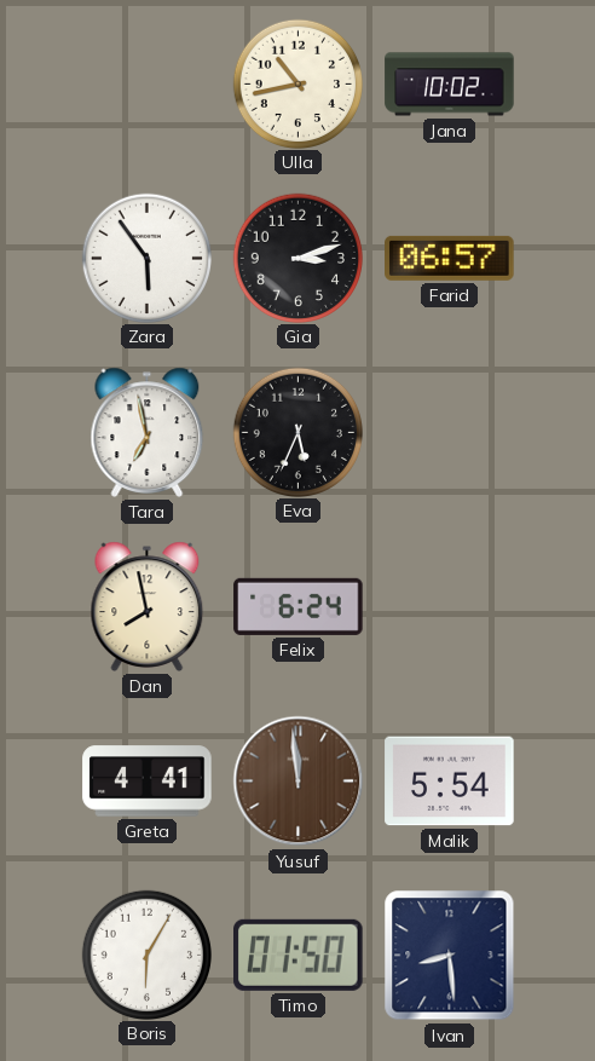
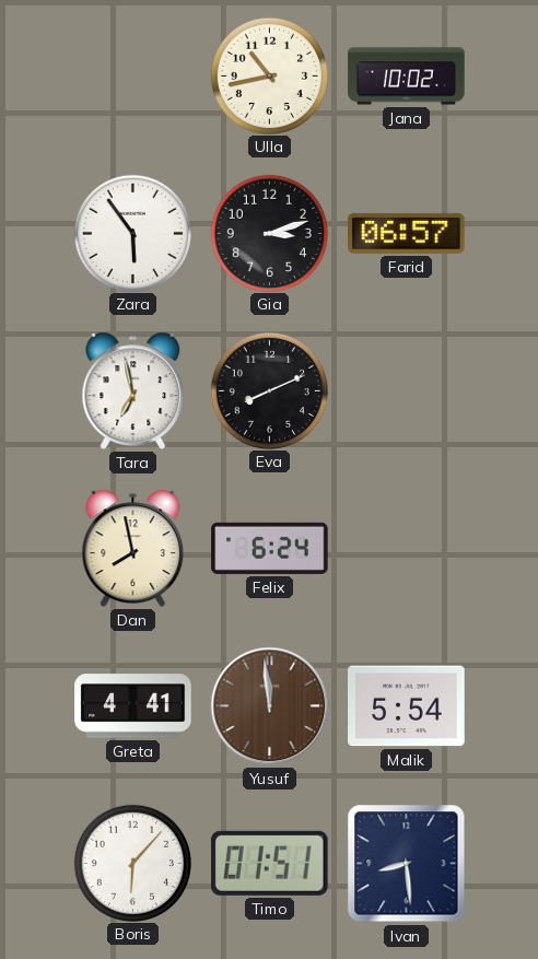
Eva: 5:34 -> 8:11
Boris: 6:05 -> 6:07
Timo: 01:50 -> 01:51
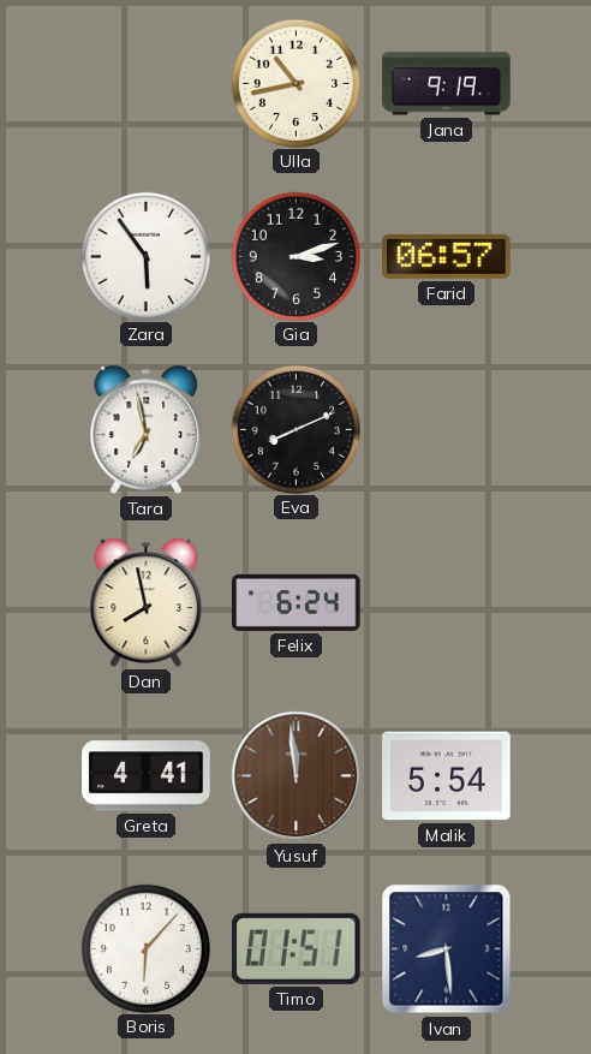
Jana: 10:02 -> 9:19
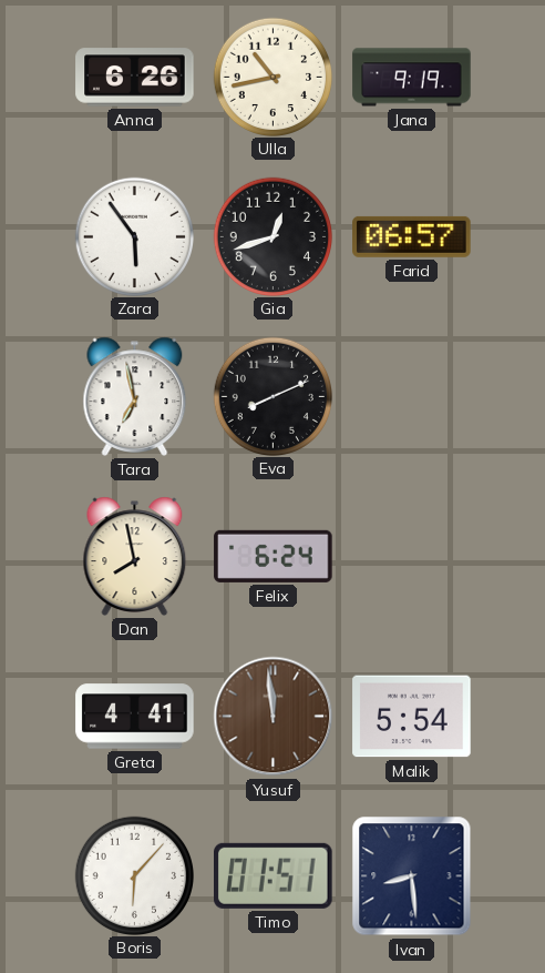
Anna: none -> 6:26
Gia: 3:12 -> 12:42
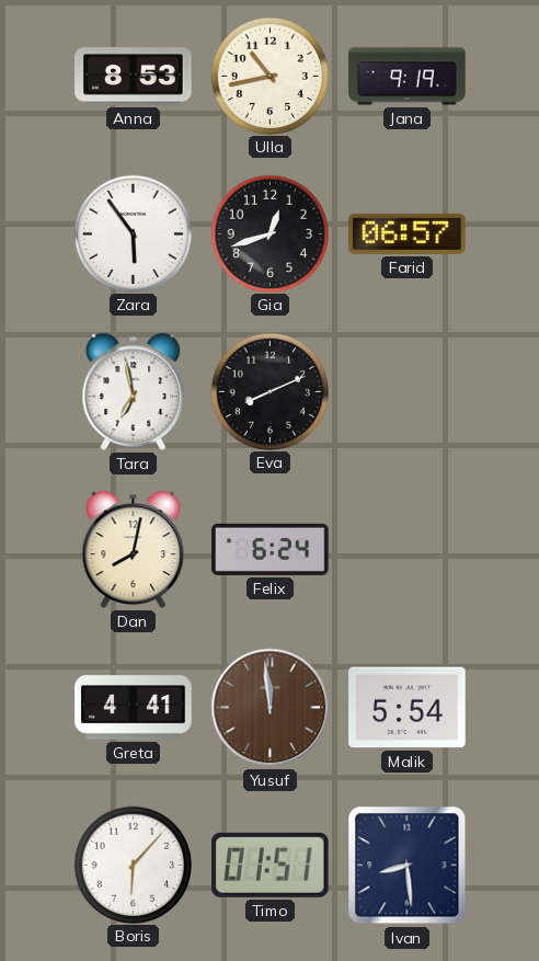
Anna: 6:26 -> 8:53
Dan: 7:58 -> 8:02
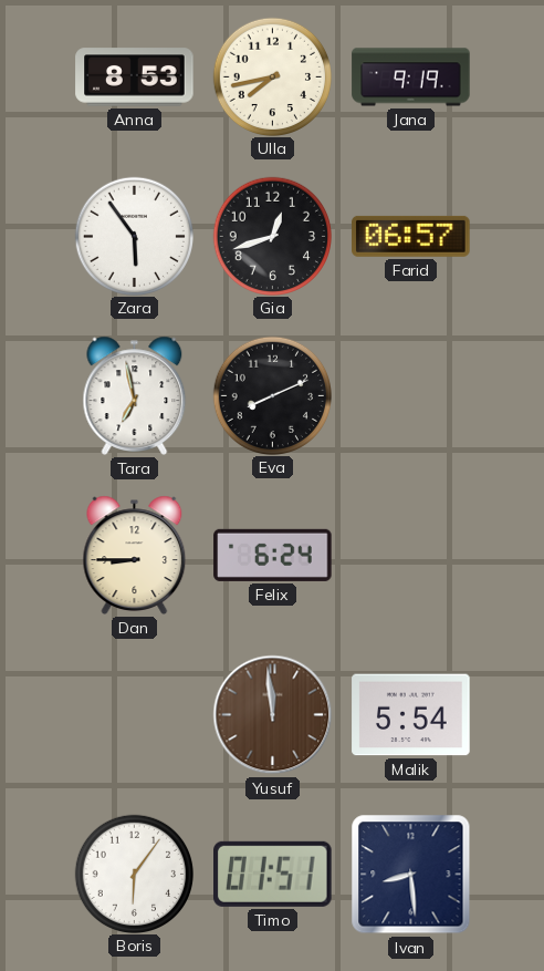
Ulla: 10:43 -> 7:43
Dan: 8:02 -> 8:45
Greta: 4:41 -> none
Boris: 6:07 -> 6:06
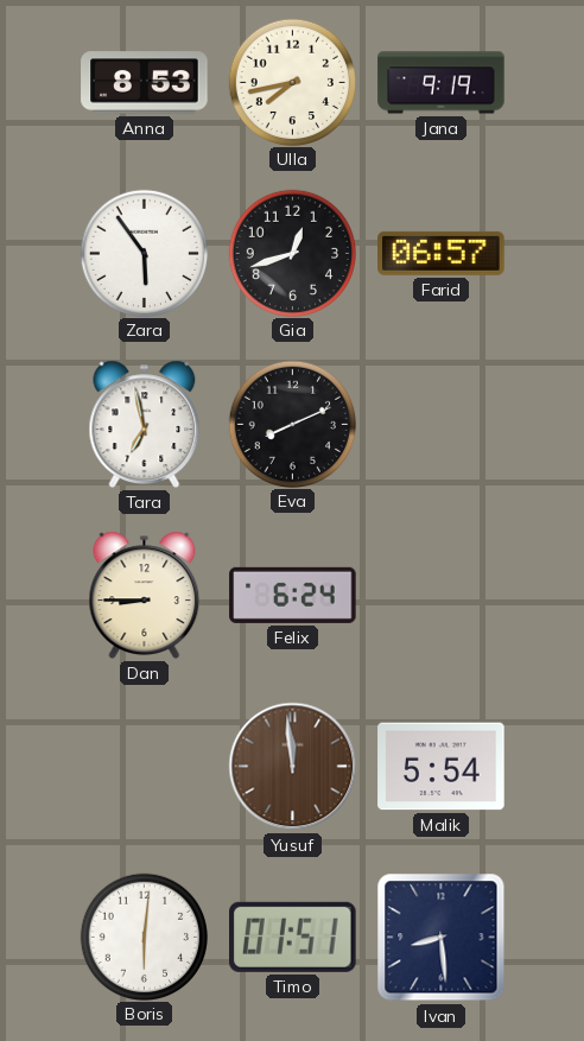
Boris: 6:06 -> 6:01
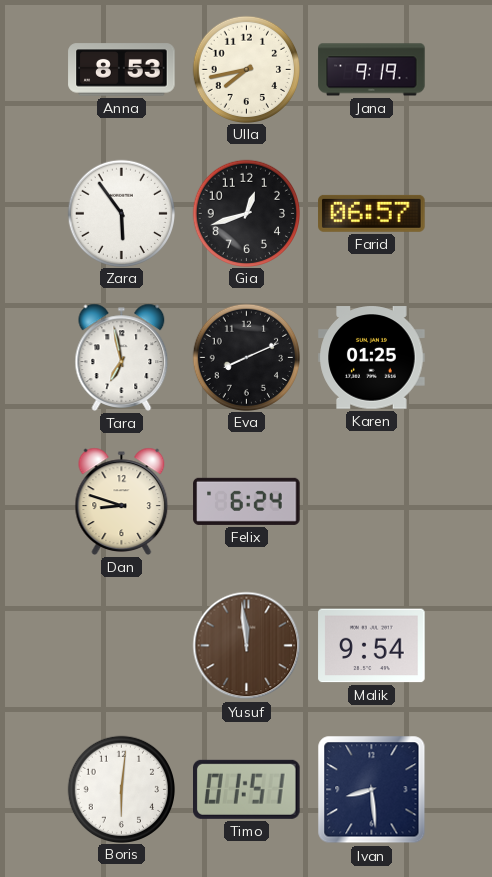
Karen: none -> 01:25
Dan: 8:45 -> 8:48
Malik: 5:54 -> 9:54
